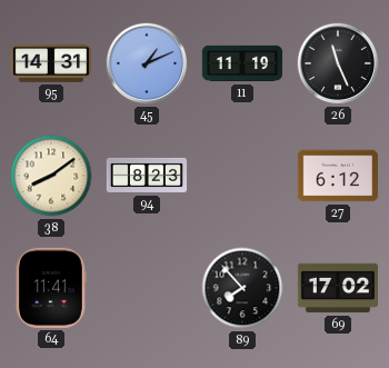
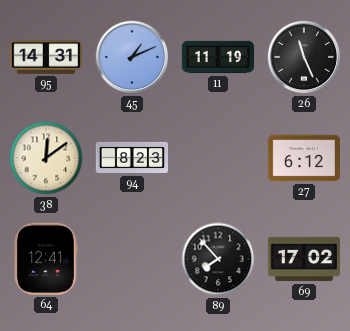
38: 8:09 -> 12:09
64: 11:41 -> 12:41
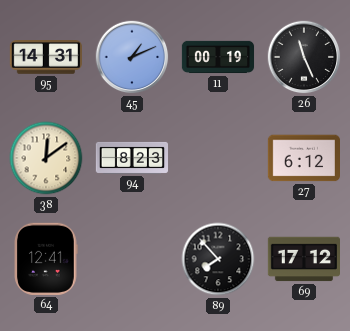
11: 11:19 -> 00:19
69: 17:02 -> 17:12
